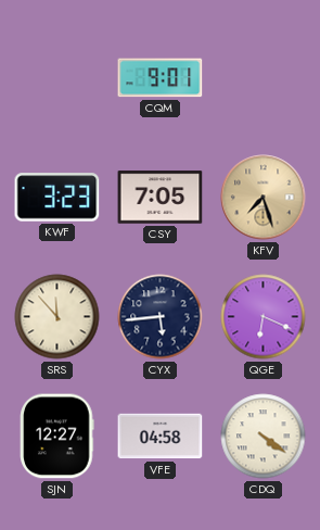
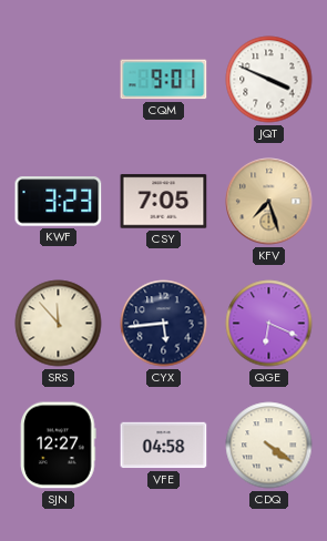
JQT: none -> 3:49
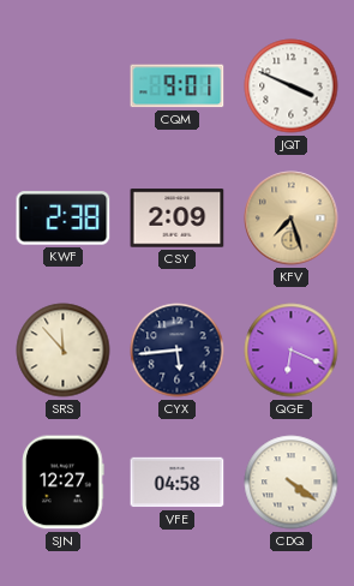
KWF: 3:23 -> 2:38
CSY: 7:05 -> 2:09
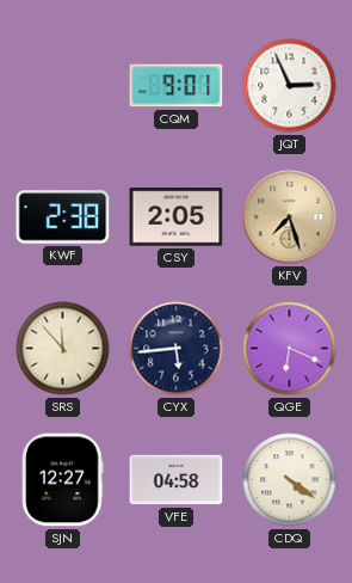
JQT: 3:49 -> 2:56
CSY: 2:09 -> 2:05
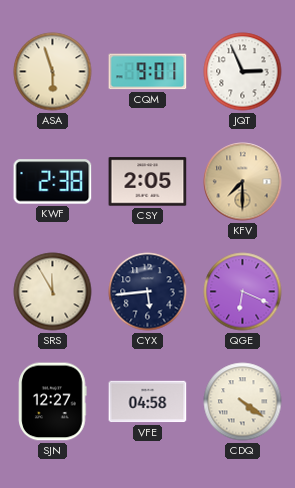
ASA: none -> 5:57
KFV: 7:27 -> 7:30
SRS: 11:53 -> 11:55
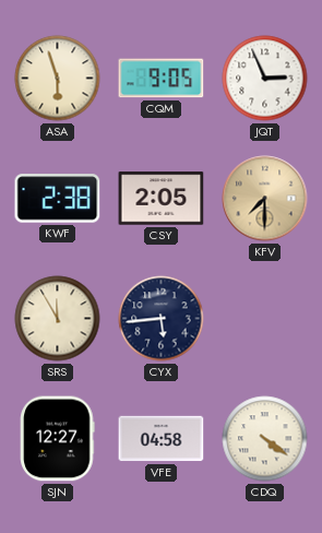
CQM: 9:01 -> 9:05
QGE: 6:19 -> none
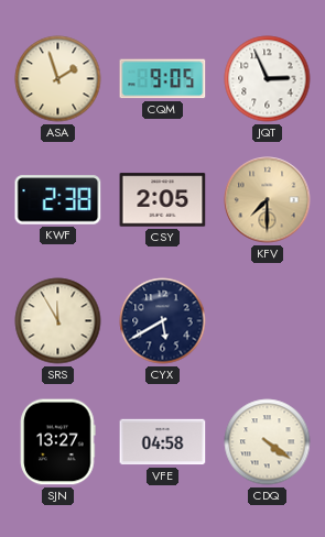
ASA: 5:57 -> 1:57
CYX: 5:44 -> 5:40
SJN: 12:27 -> 13:27
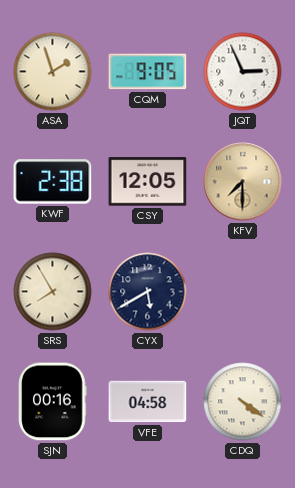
CSY: 2:05 -> 12:05
SRS: 11:55 -> 7:55
SJN: 13:27 -> 00:16
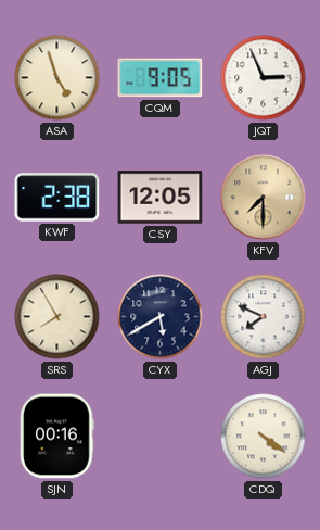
ASA: 1:57 -> 4:57
AGJ: none -> 7:49
VFE: 04:58 -> none
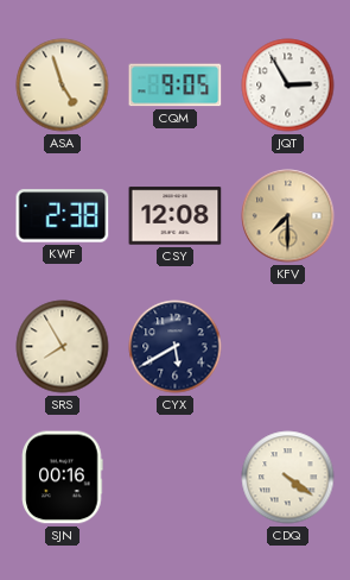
JQT: 2:56 -> 2:55
CSY: 12:05 -> 12:08
AGJ: 7:49 -> none
